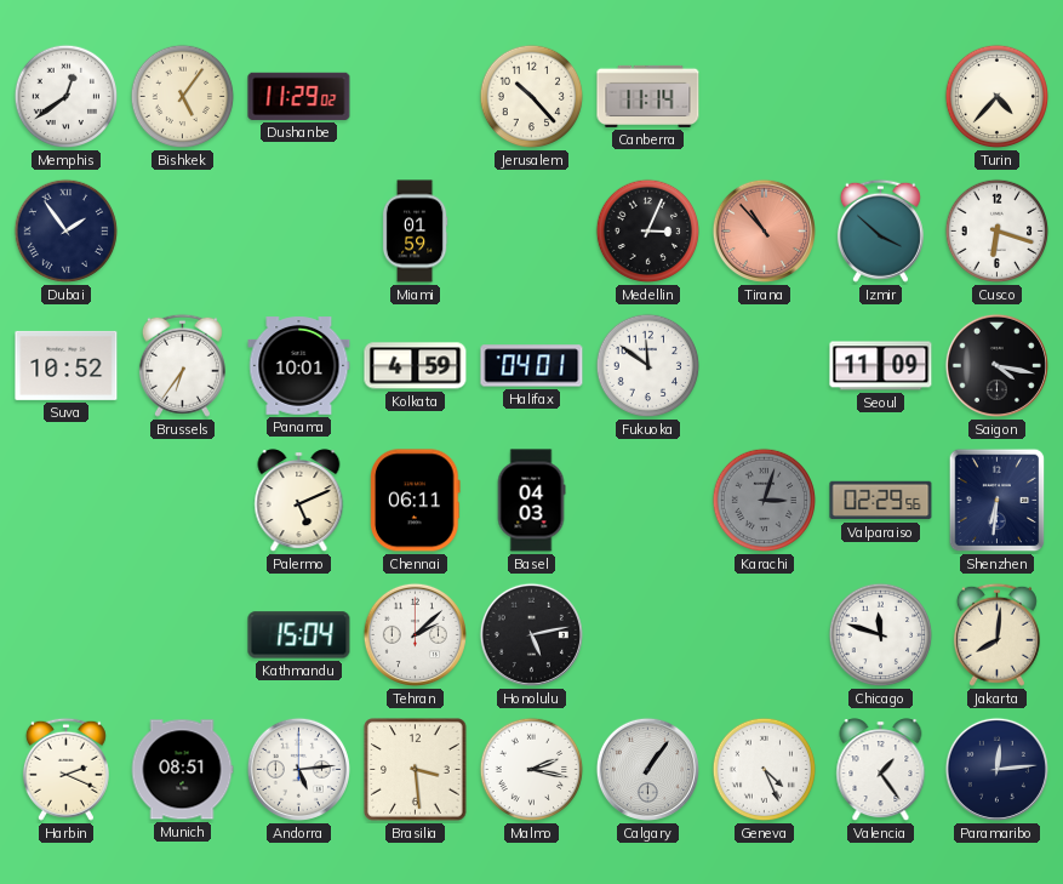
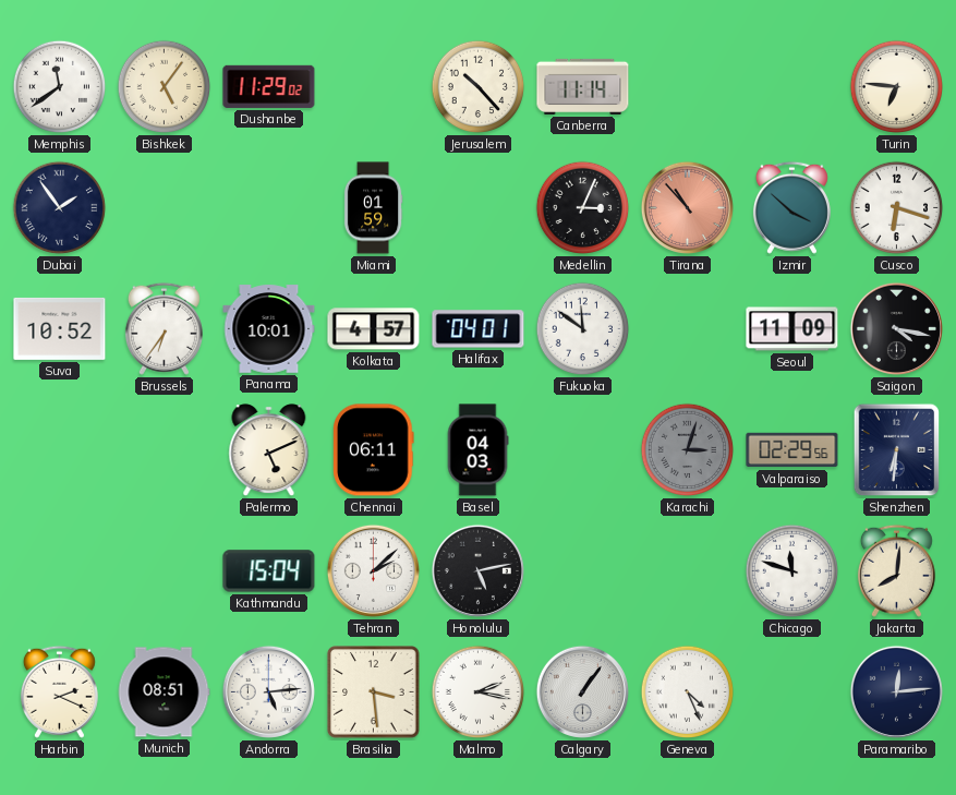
Memphis: 12:39 -> 11:39
Turin: 4:37 -> 6:46
Kolkata: 4:59 -> 4:57
Valencia: 1:24 -> none
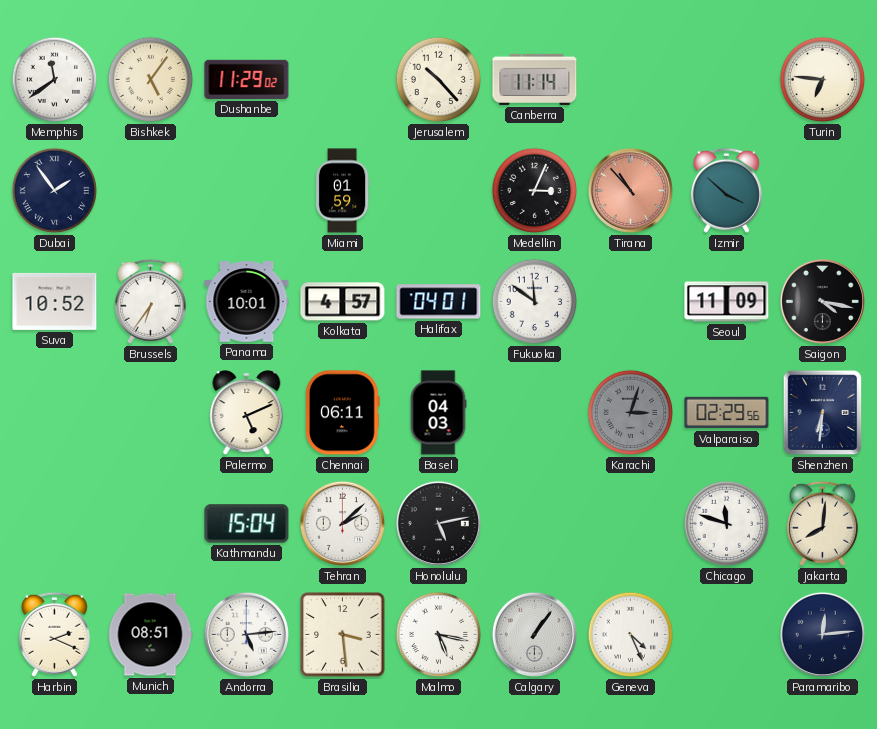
Cusco: 6:18 -> none
Malmo: 2:17 -> 5:17
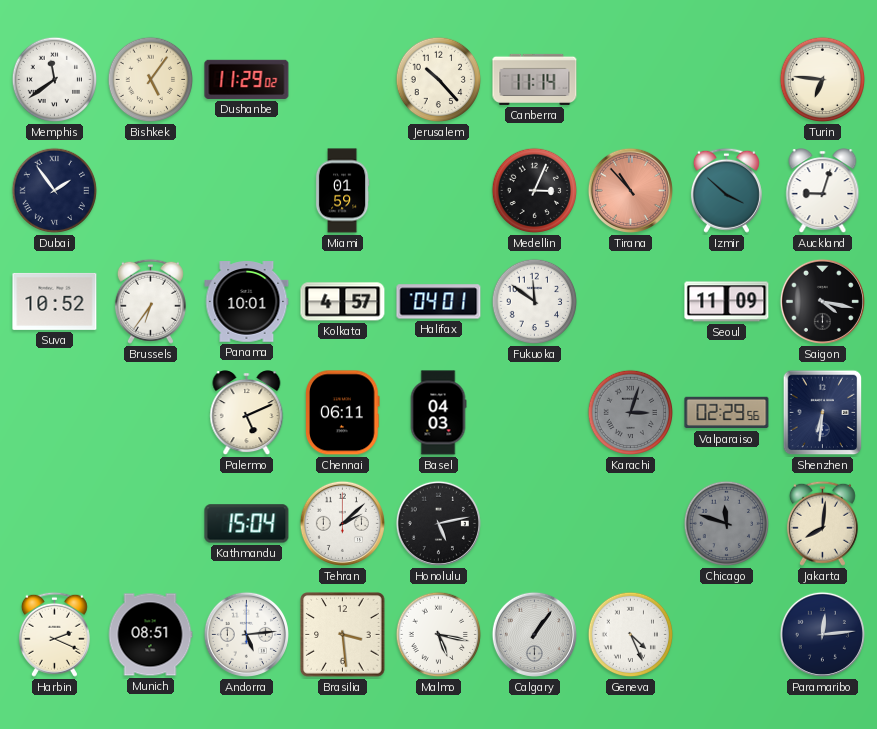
Auckland: none -> 9:03
Chicago dial: white -> grey
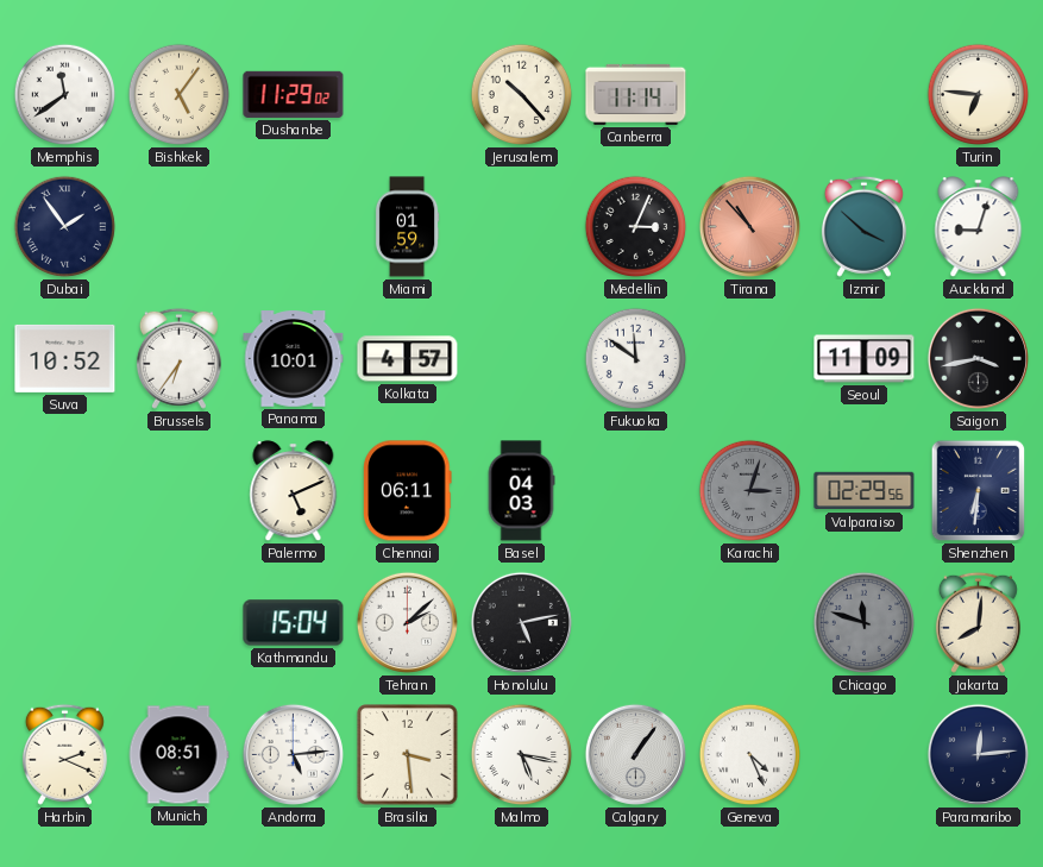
Halifax: 04:01 -> none
Saigon: 4:17 -> 3:43
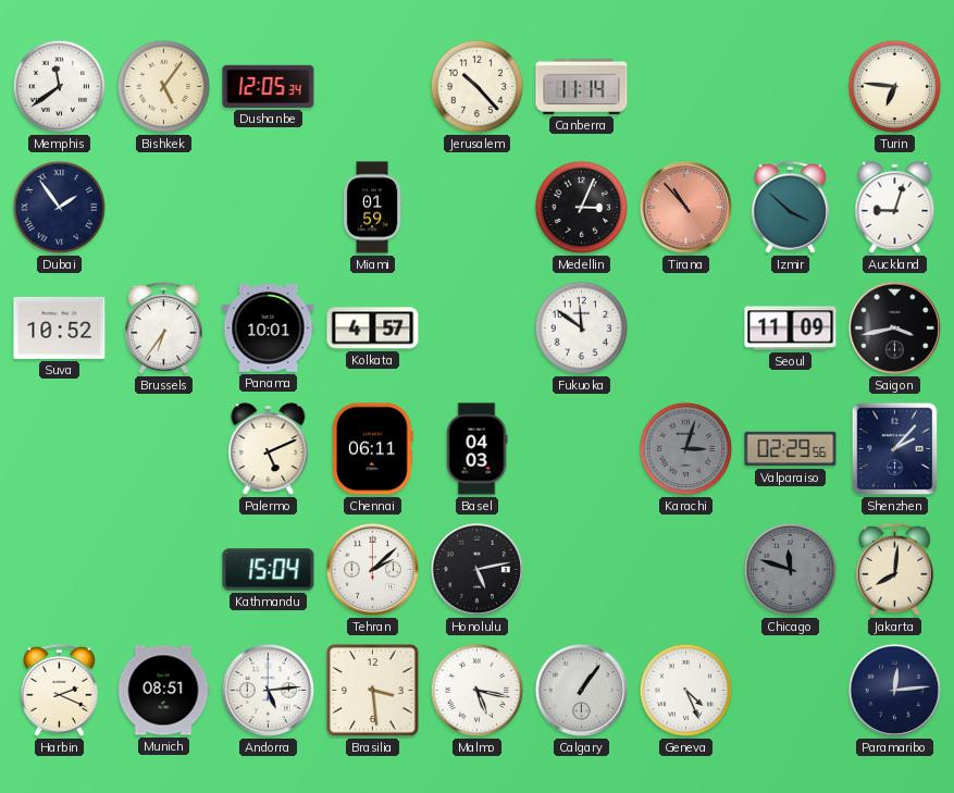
Dushanbe: 11:29 -> 12:05
Shenzhen: 6:31 -> 2:07
